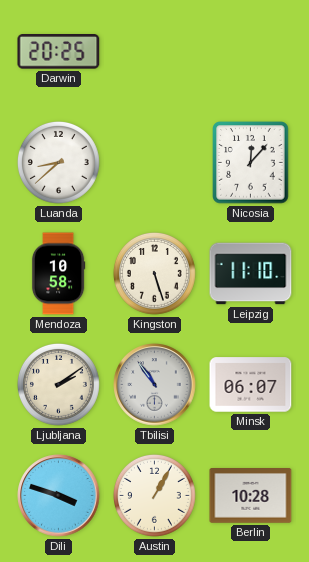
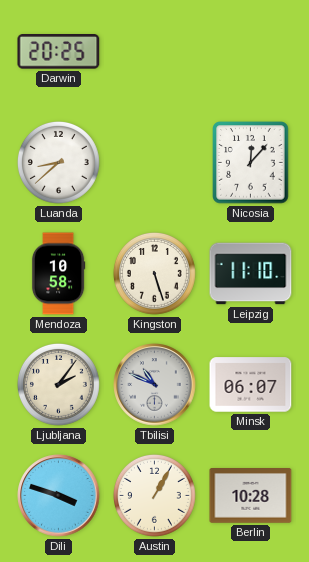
Ljubljana: 2:09 -> 2:06
Tbilisi: 10:54 -> 10:49
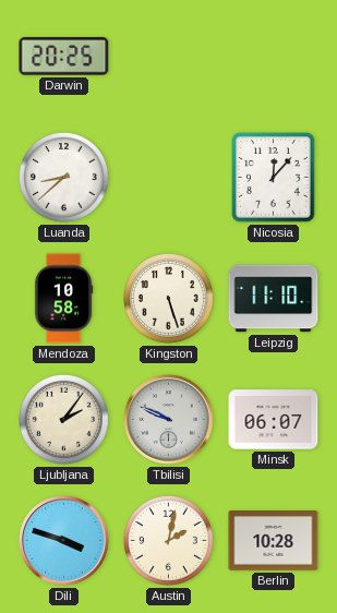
Tbilisi: 10:49 -> 9:49
Austin: 1:05 -> 2:02
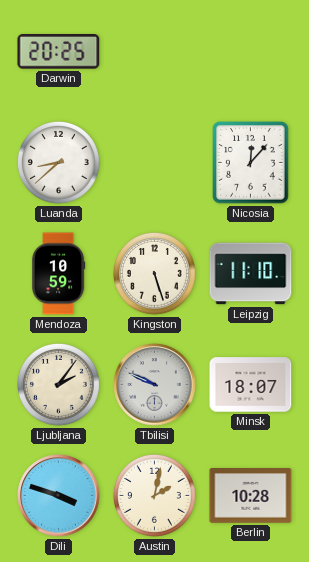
Mendoza: 10:58 -> 10:59
Minsk: 06:07 -> 18:07
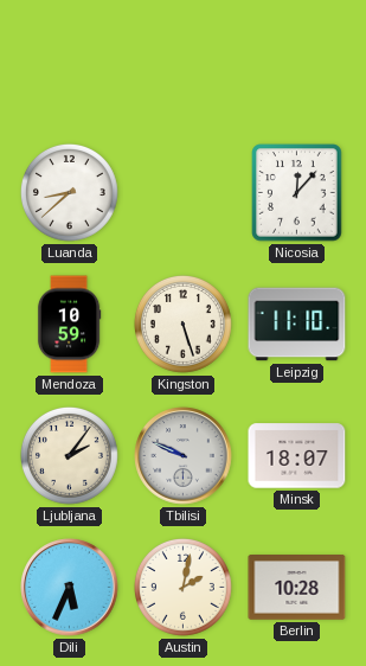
Darwin: 20:25 -> none
Dili: 3:48 -> 5:34
